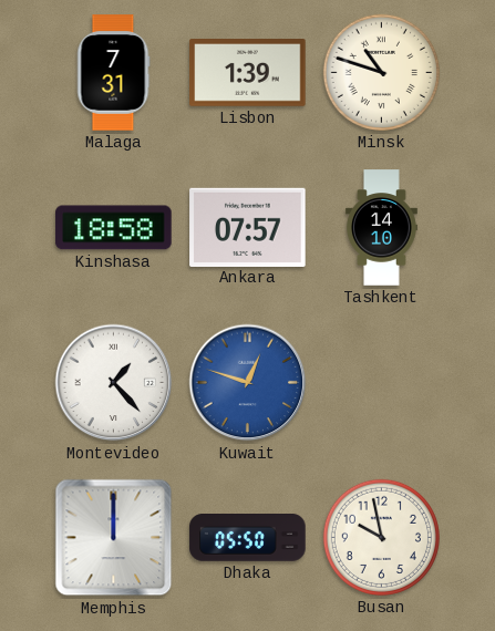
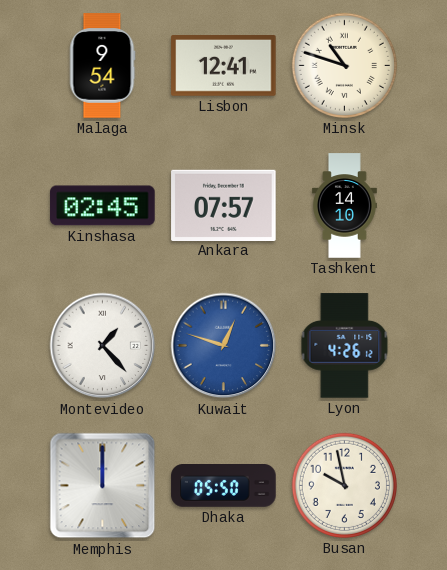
Malaga: 7:31 -> 9:54
Lisbon: 1:39 -> 12:41
Kinshasa: 18:58 -> 02:45
Lyon: none -> 4:26
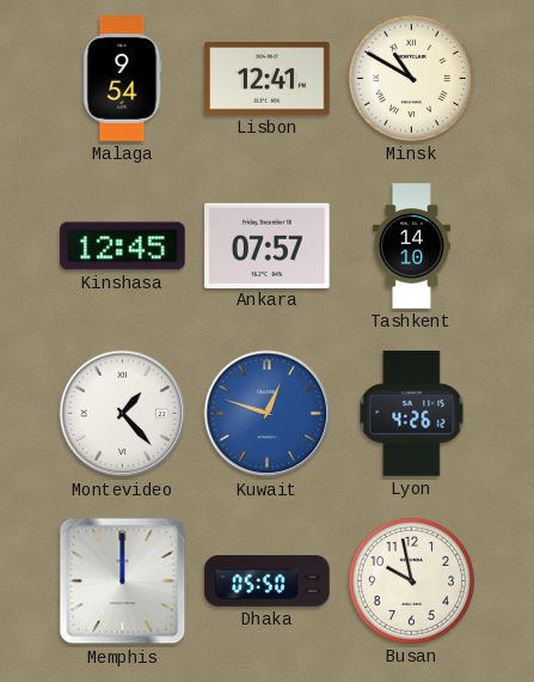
Minsk: 10:48 -> 10:50
Kinshasa: 02:45 -> 12:45
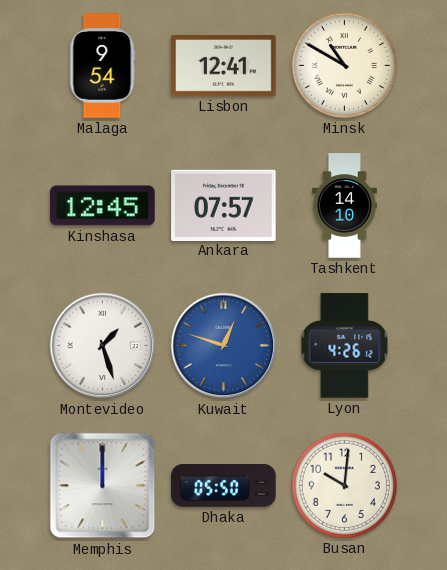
Montevideo: 1:23 -> 1:27
Busan: 9:58 -> 10:01
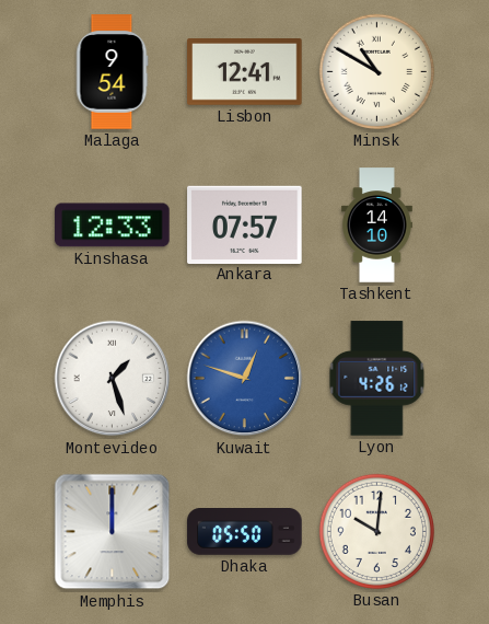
Kinshasa: 12:45 -> 12:33
